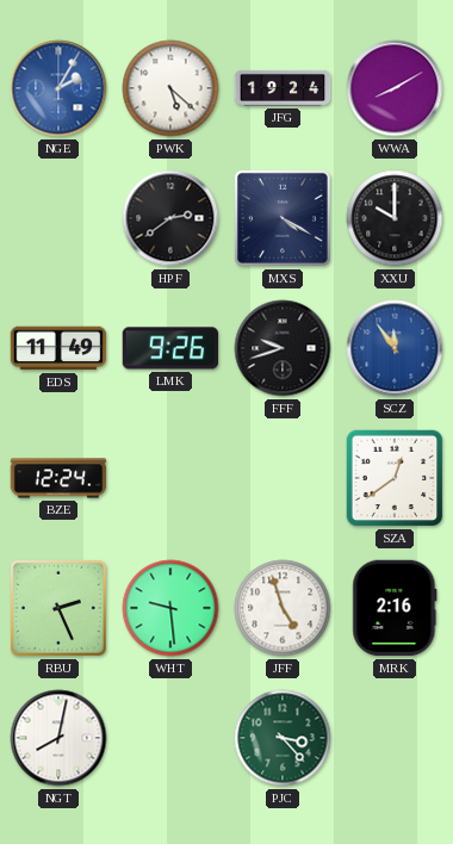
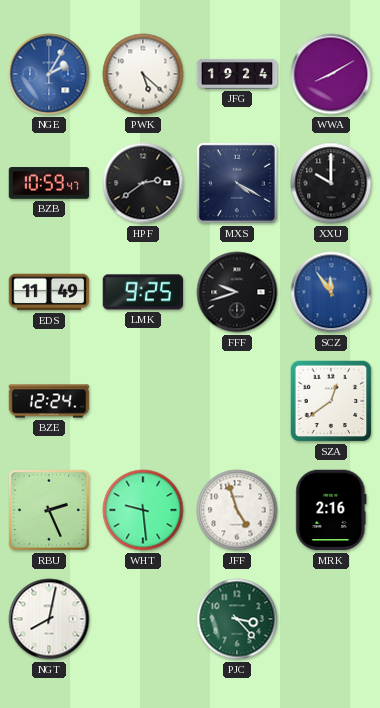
BZB: none -> 10:59
LMK: 9:26 -> 9:25
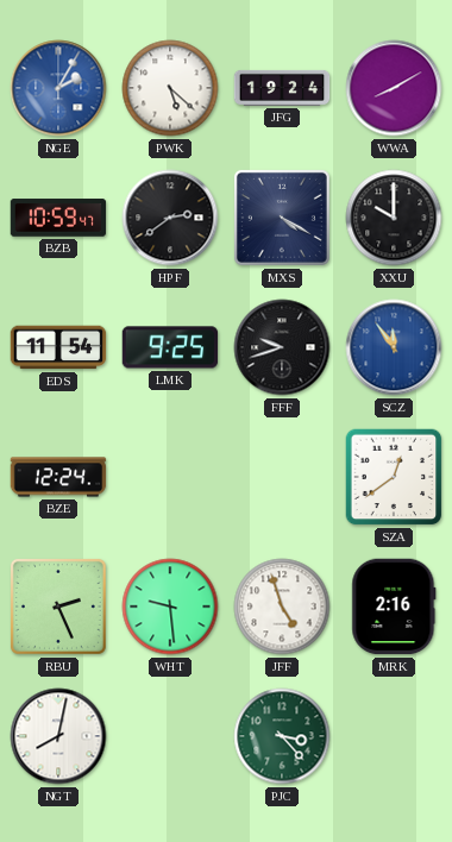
EDS: 11:49 -> 11:54
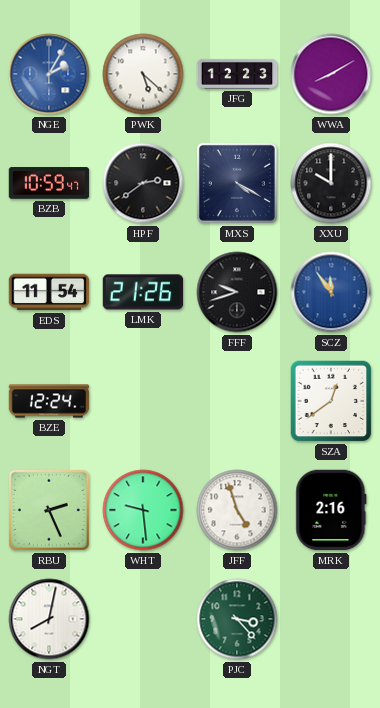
JFG: 19:24 -> 12:23
LMK: 9:25 -> 21:26
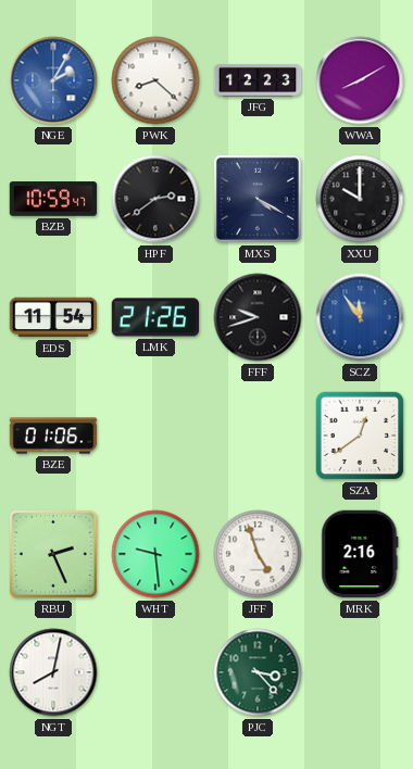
PWK: 5:22 -> 8:22
BZE: 12:24 -> 01:06
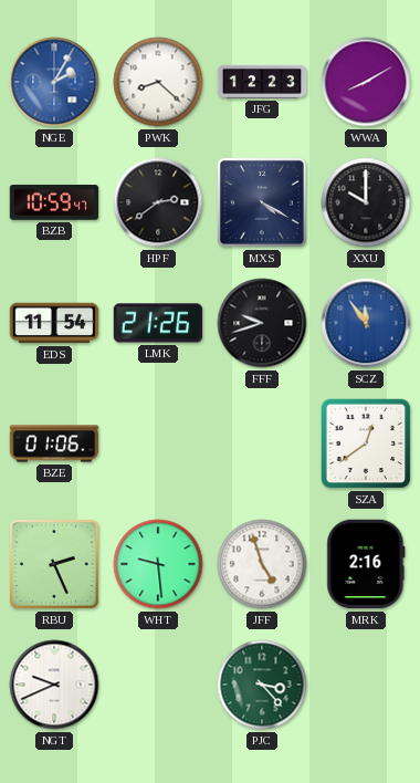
NGT: 8:02 -> 9:41
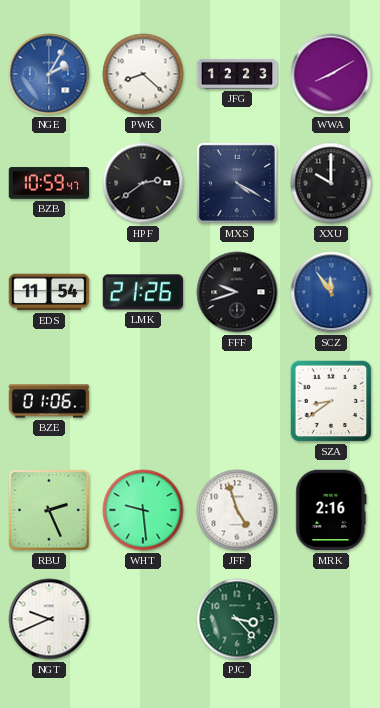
SZA: 12:39 -> 8:39
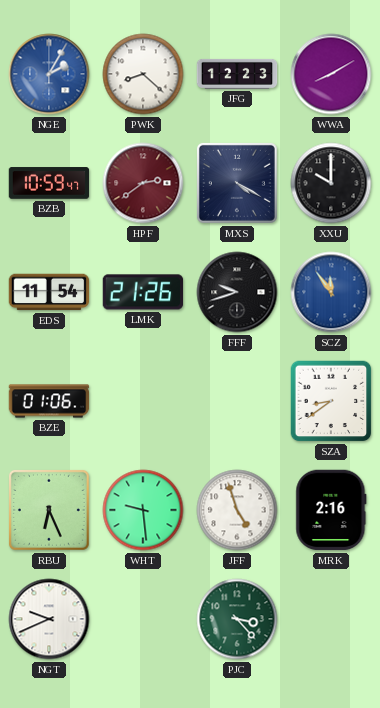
HPF dial: black -> burgundy
RBU: 2:26 -> 6:26
